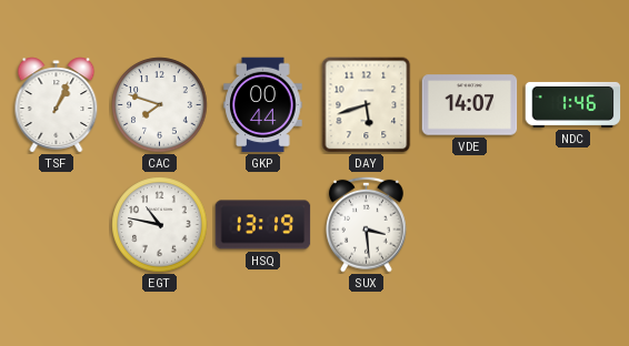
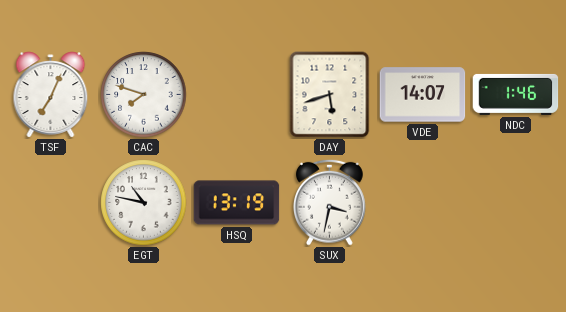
TSF: 1:04 -> 7:04
GKP: 00:44 -> none
SUX: 3:29 -> 3:32
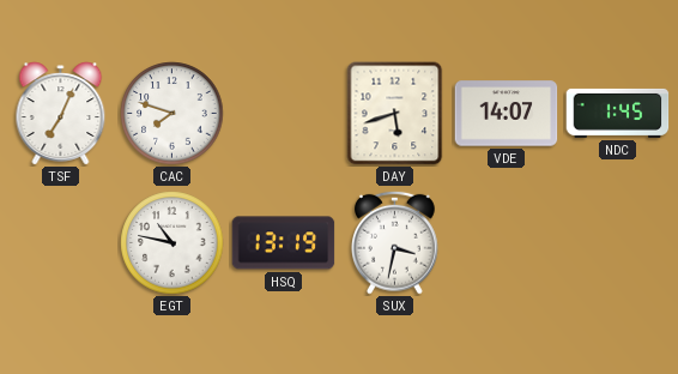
NDC: 1:46 -> 1:45
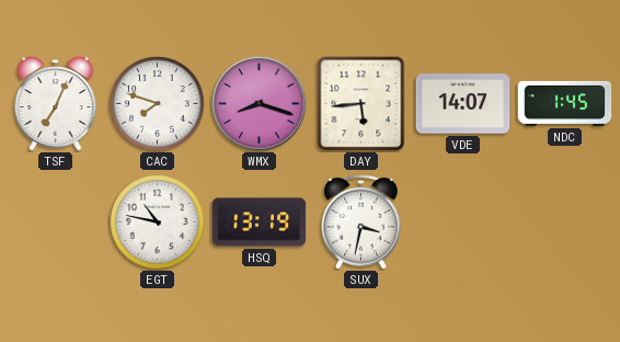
WMX: none -> 8:18
DAY: 5:42 -> 5:44
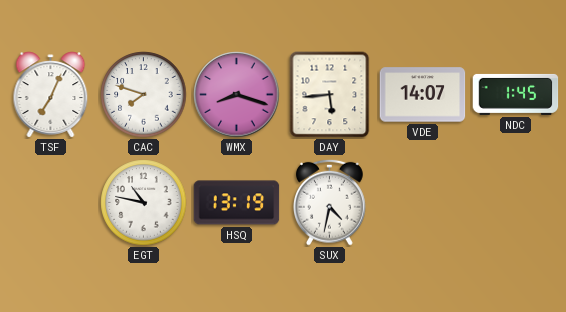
SUX: 3:32 -> 4:32
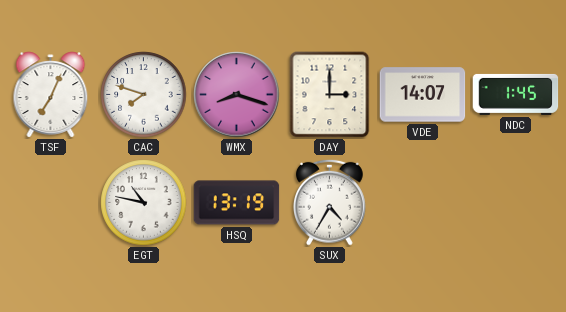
DAY: 5:44 -> 3:00
SUX: 4:32 -> 4:35
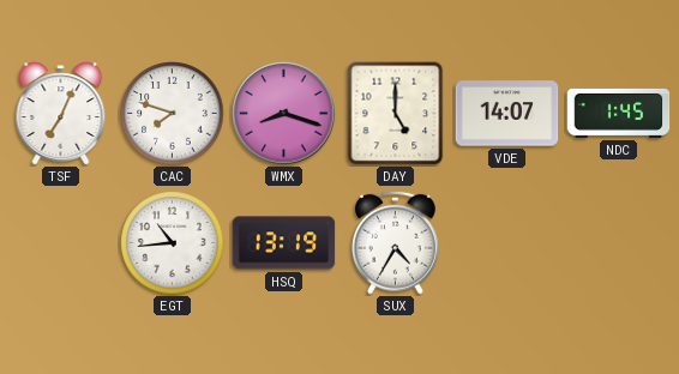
DAY: 3:00 -> 5:00
EGT: 10:47 -> 10:44
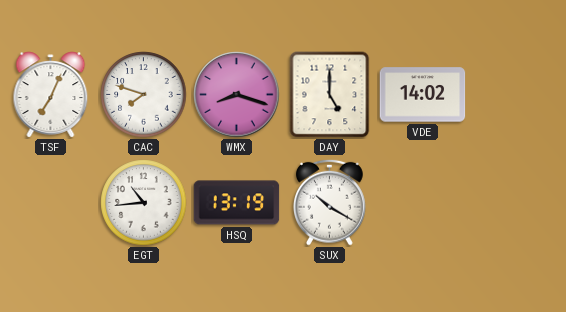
VDE: 14:07 -> 14:02
NDC: 1:45 -> none
SUX: 4:35 -> 10:20
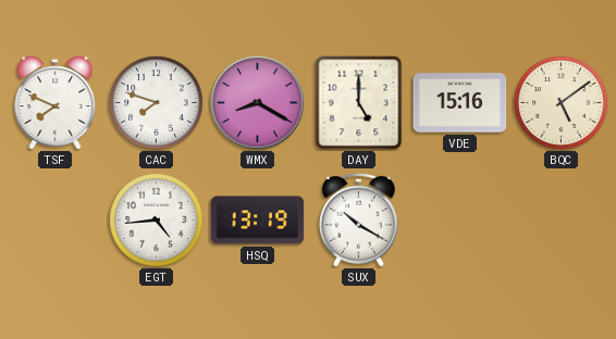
TSF: 7:04 -> 7:49
WMX: 8:18 -> 8:20
VDE: 14:02 -> 15:16
BQC: none -> 5:09
EGT: 10:44 -> 4:44
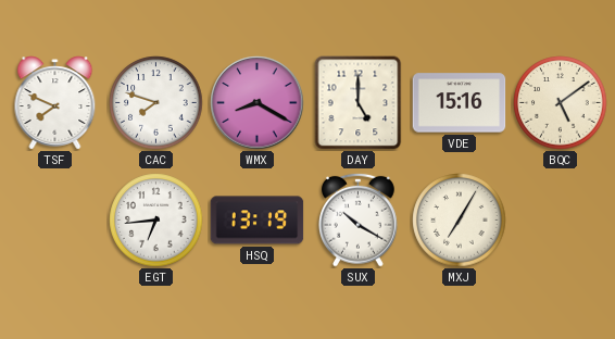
EGT: 4:44 -> 6:44
MXJ: none -> 7:05
